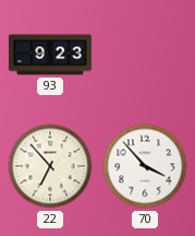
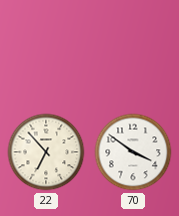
93: 9:23 -> none
70: 3:53 -> 3:51
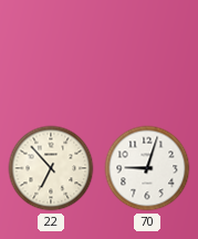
70: 3:51 -> 9:03
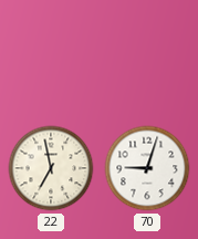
22: 6:53 -> 6:58
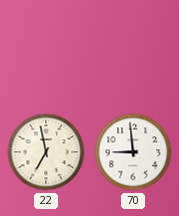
70: 9:03 -> 8:59
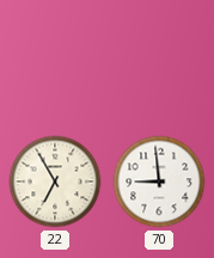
22: 6:58 -> 6:55
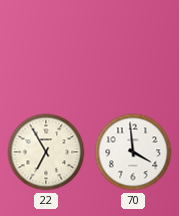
70: 8:59 -> 3:59
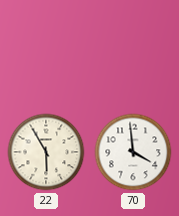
22: 6:55 -> 5:55
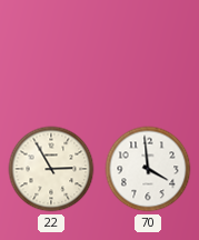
22: 5:55 -> 2:55
